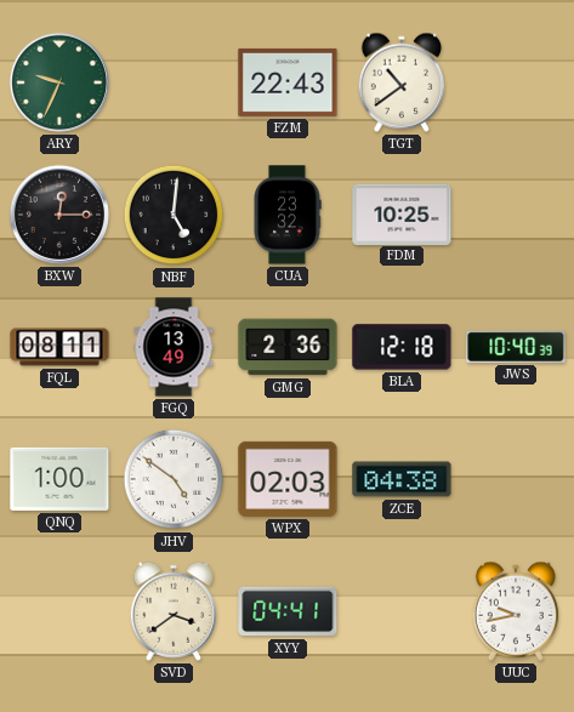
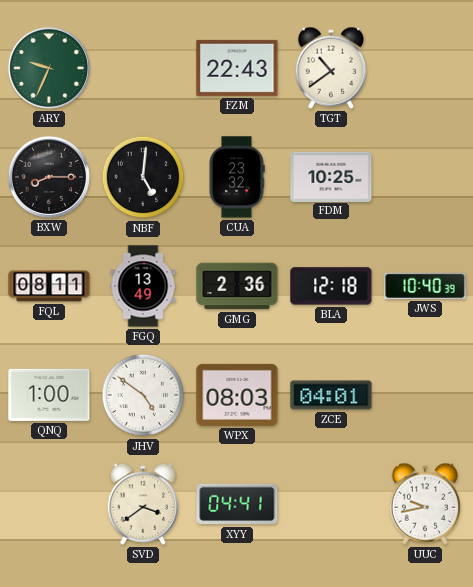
BXW: 12:15 -> 8:15
WPX: 02:03 -> 08:03
ZCE: 04:38 -> 04:01
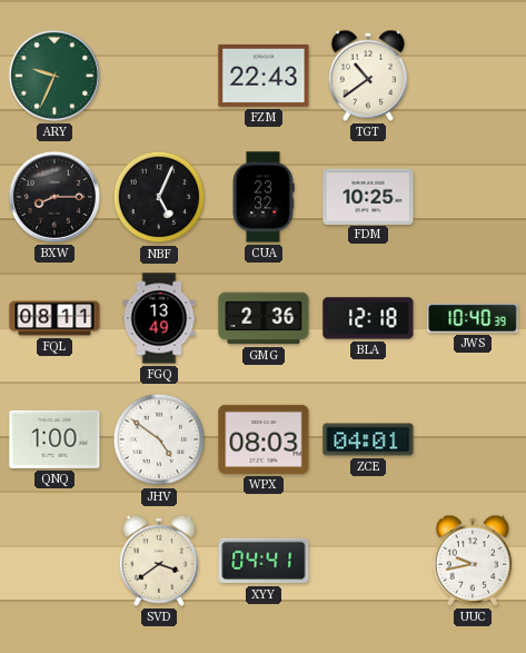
NBF: 5:01 -> 5:04
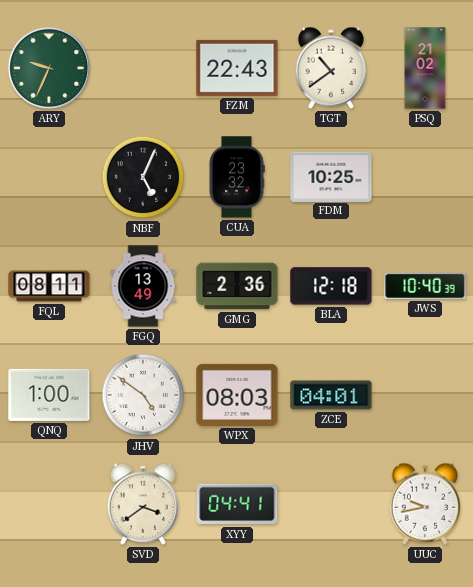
PSQ: none -> 21:02
BXW: 8:15 -> none
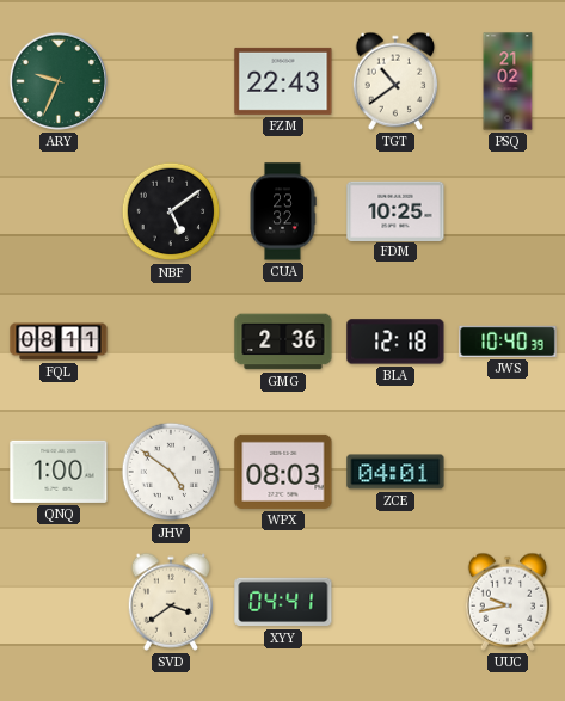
NBF: 5:04 -> 5:09
FGQ: 13:49 -> none
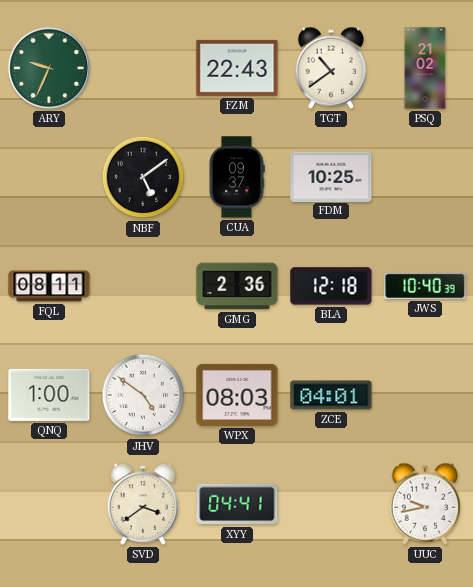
CUA: 23:32 -> 09:37
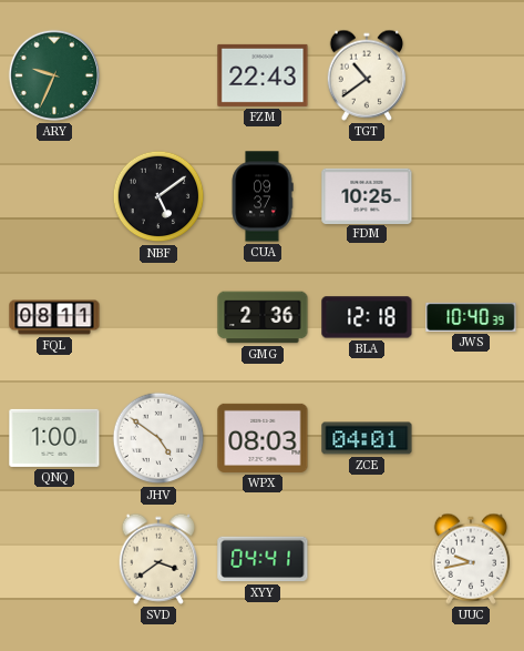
PSQ: 21:02 -> none
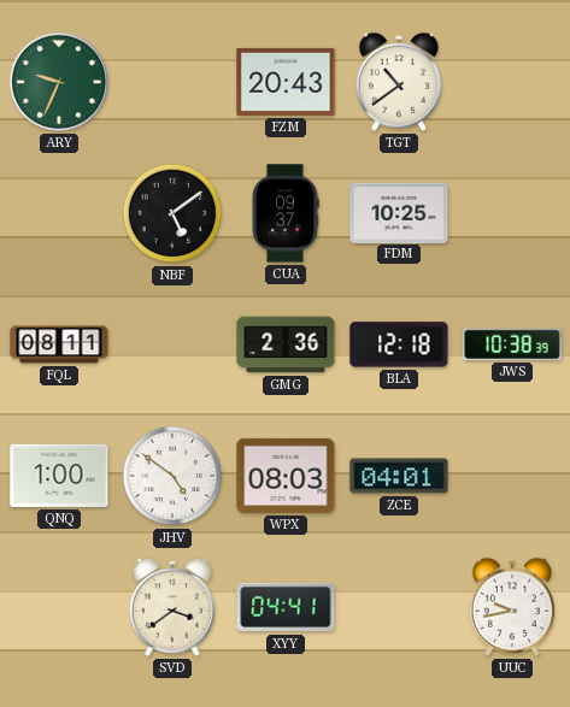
FZM: 22:43 -> 20:43
JWS: 10:40 -> 10:38
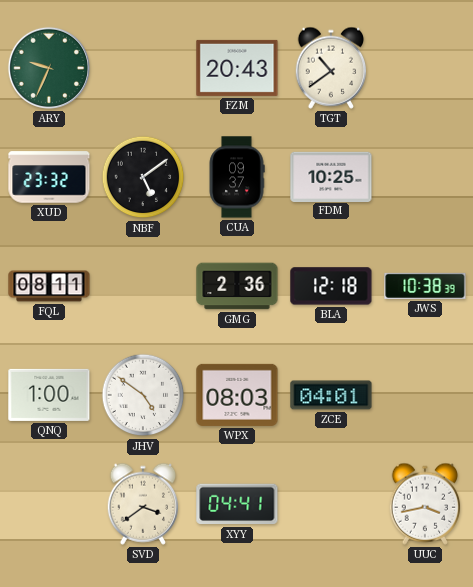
XUD: none -> 23:32
UUC: 9:43 -> 3:43
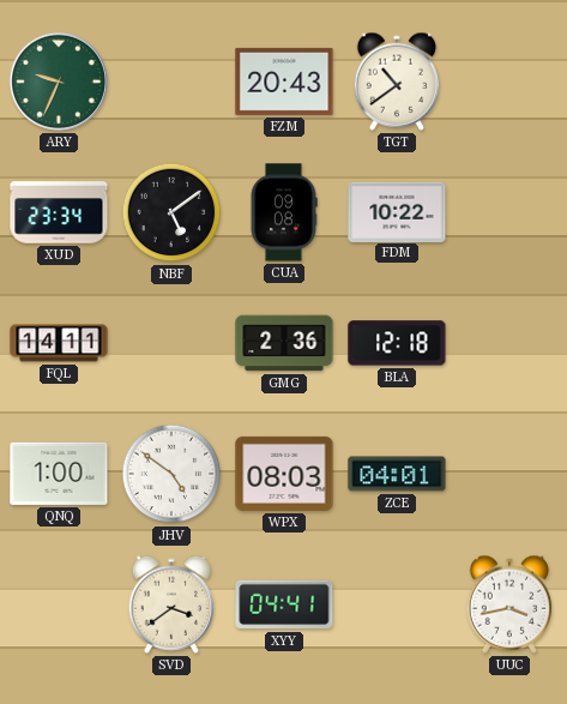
XUD: 23:32 -> 23:34
CUA: 09:37 -> 09:08
FDM: 10:25 -> 10:22
FQL: 08:11 -> 14:11
JWS: 10:38 -> none
